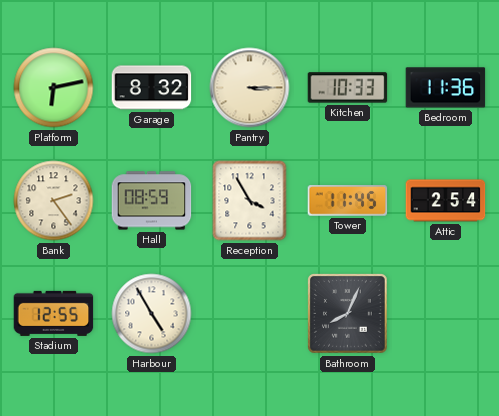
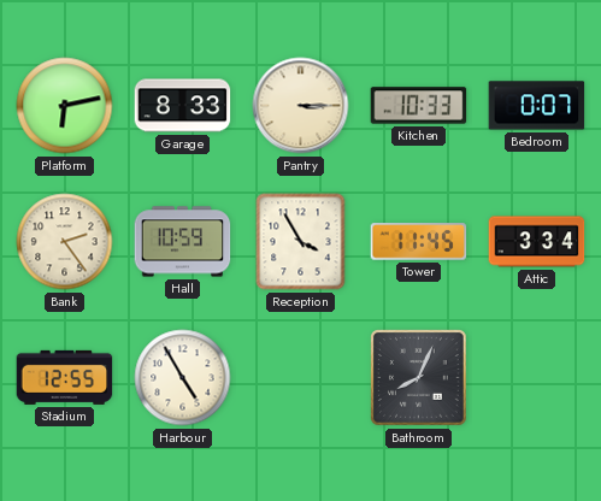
Garage: 8:32 -> 8:33
Bedroom: 11:36 -> 0:07
Hall: 08:59 -> 10:59
Attic: 2:54 -> 3:34
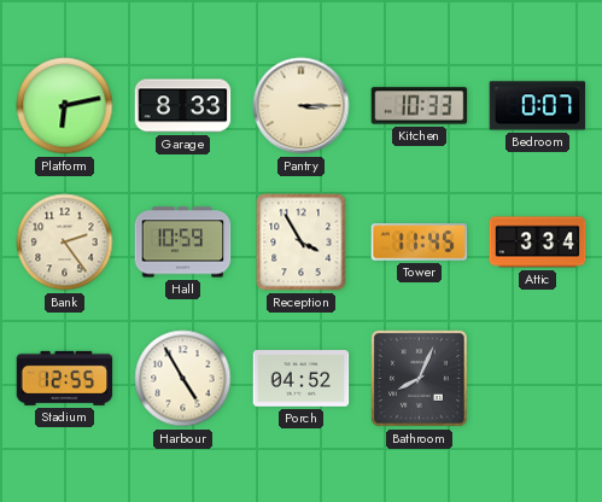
Porch: none -> 04:52
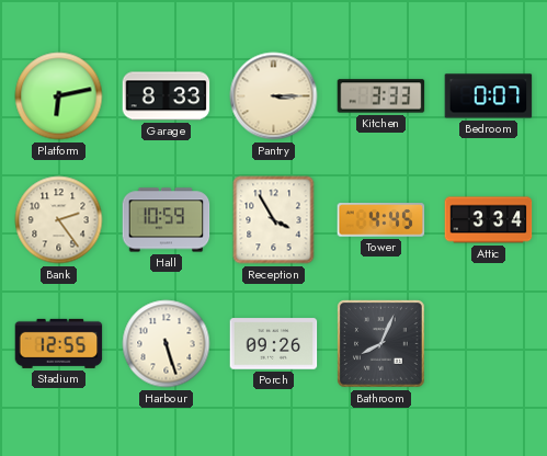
Kitchen: 10:33 -> 3:33
Tower: 11:45 -> 4:45
Harbour: 4:55 -> 5:27
Porch: 04:52 -> 09:26
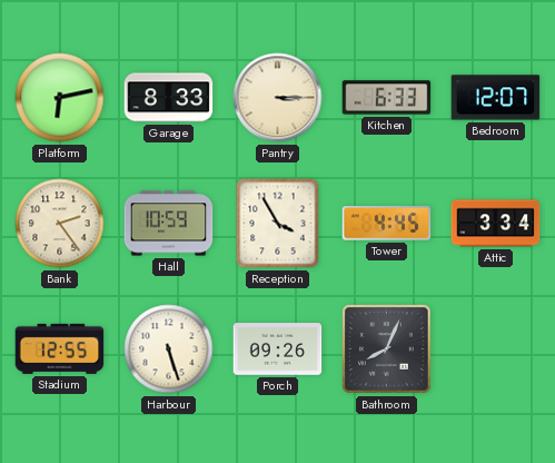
Kitchen: 3:33 -> 6:33
Bedroom: 0:07 -> 12:07
